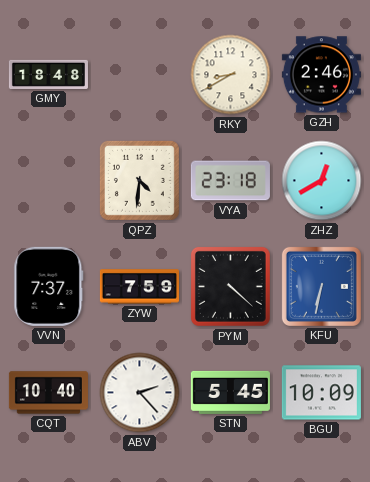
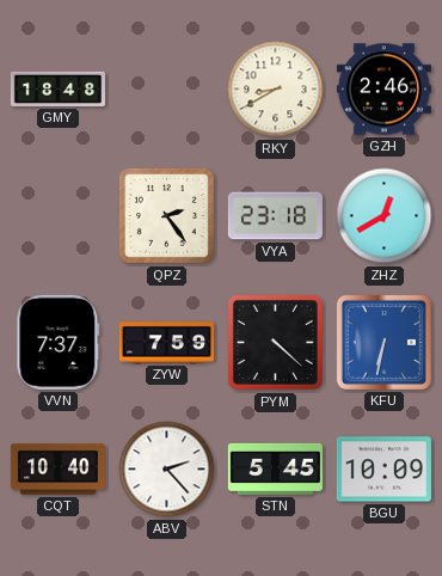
QPZ: 4:31 -> 2:24
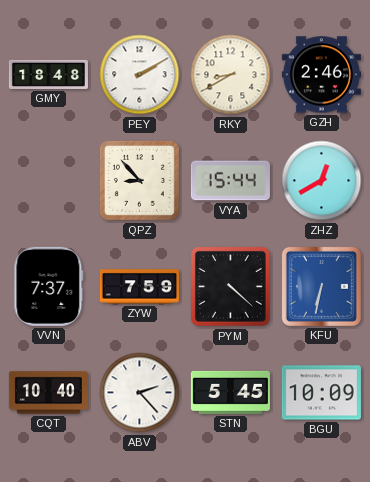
PEY: none -> 2:10
QPZ: 2:24 -> 8:53
VYA: 23:18 -> 15:44
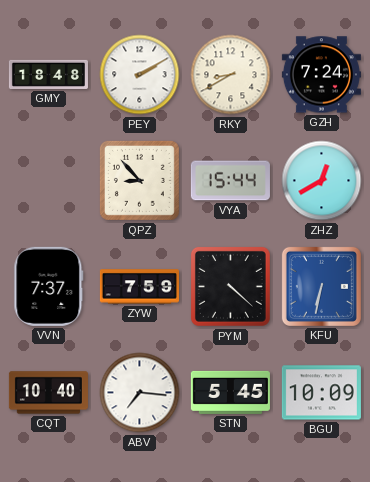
GZH: 2:46 -> 7:24
ABV: 2:23 -> 7:16
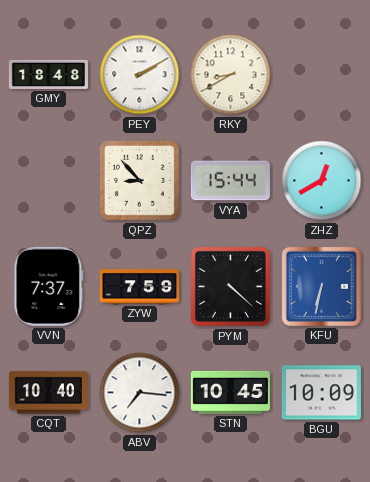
GZH: 7:24 -> none
STN: 5:45 -> 10:45
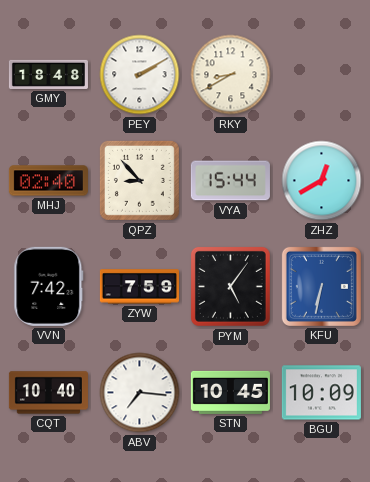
MHJ: none -> 02:40
VVN: 7:37 -> 7:42
PYM: 4:22 -> 5:06
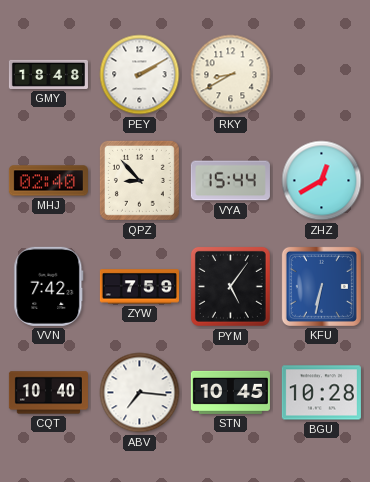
BGU: 10:09 -> 10:28
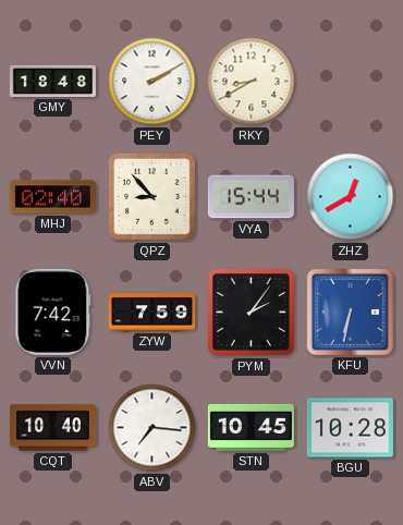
PYM: 5:06 -> 2:06
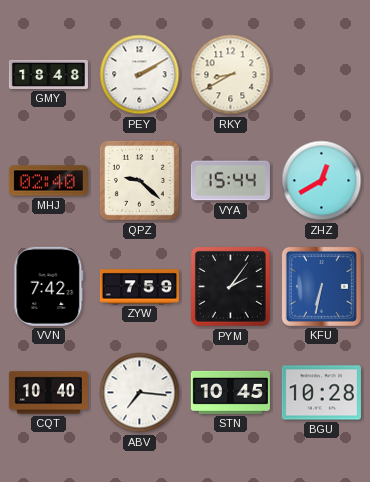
QPZ: 8:53 -> 9:22
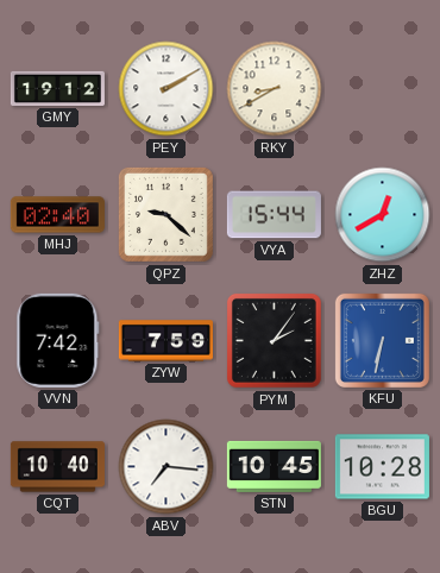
GMY: 18:48 -> 19:12
